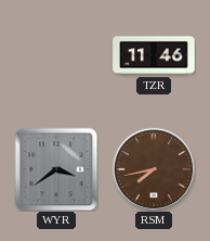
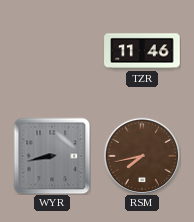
WYR: 3:39 -> 8:43
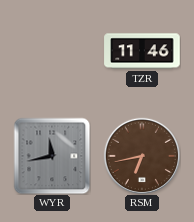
WYR: 8:43 -> 11:43
RSM: 7:43 -> 6:43
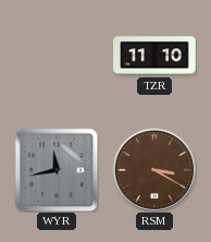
TZR: 11:46 -> 11:10
RSM: 6:43 -> 3:20
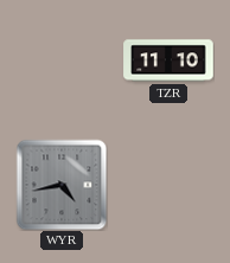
WYR: 11:43 -> 4:43
RSM: 3:20 -> none
